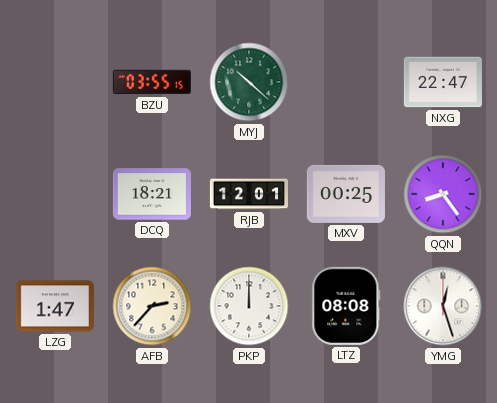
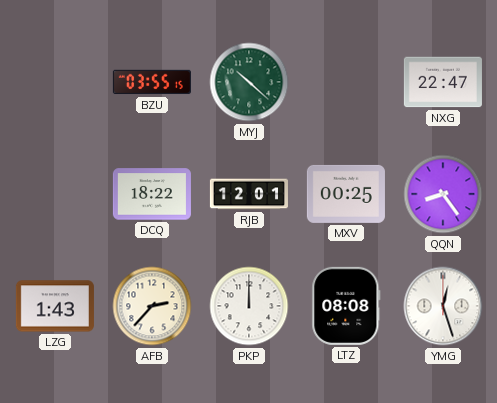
DCQ: 18:21 -> 18:22
LZG: 1:47 -> 1:43
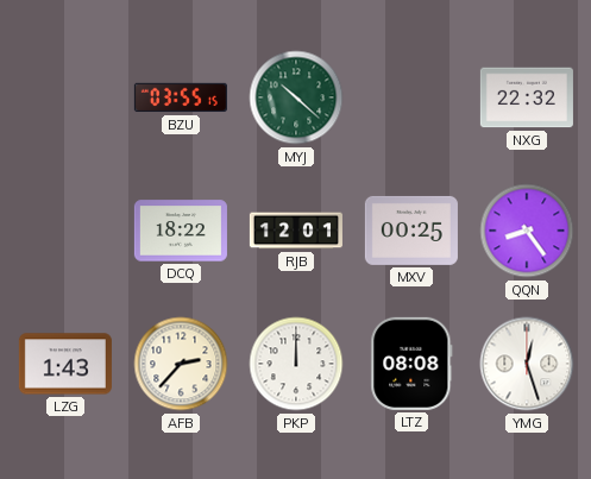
NXG: 22:47 -> 22:32
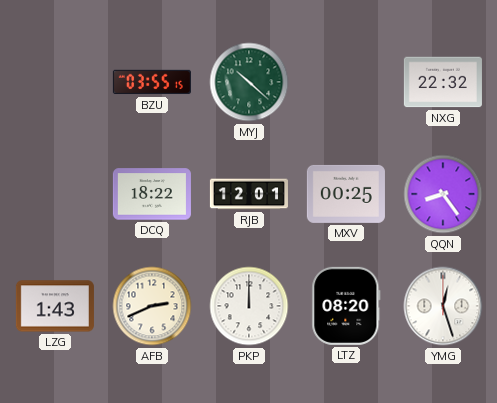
AFB: 2:37 -> 2:41
LTZ: 08:08 -> 08:20
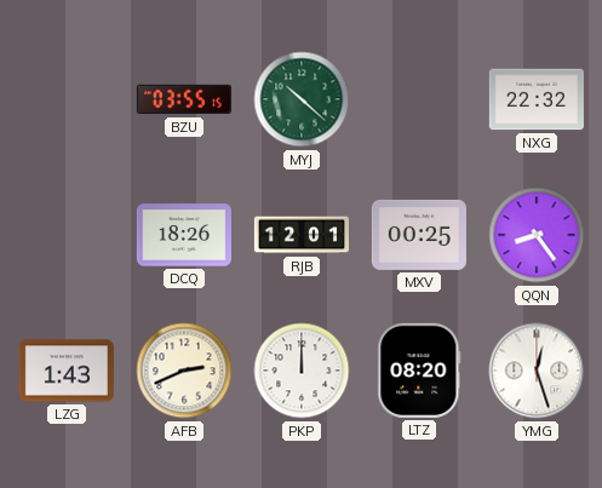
DCQ: 18:22 -> 18:26
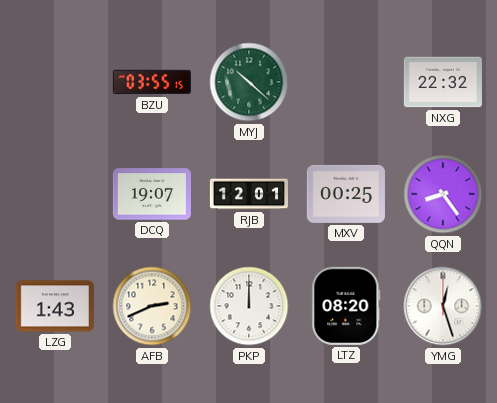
DCQ: 18:26 -> 19:07
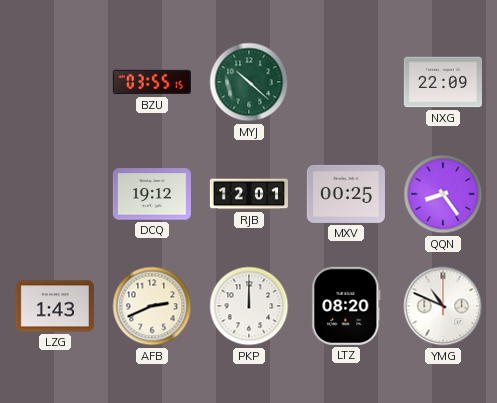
NXG: 22:32 -> 22:09
DCQ: 19:07 -> 19:12
YMG: 12:27 -> 10:49
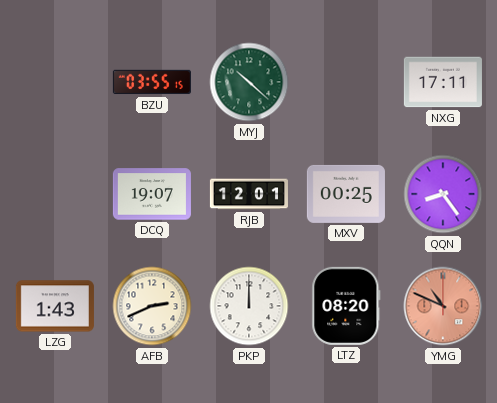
NXG: 22:09 -> 17:11
DCQ: 19:12 -> 19:07
YMG dial: white -> salmon
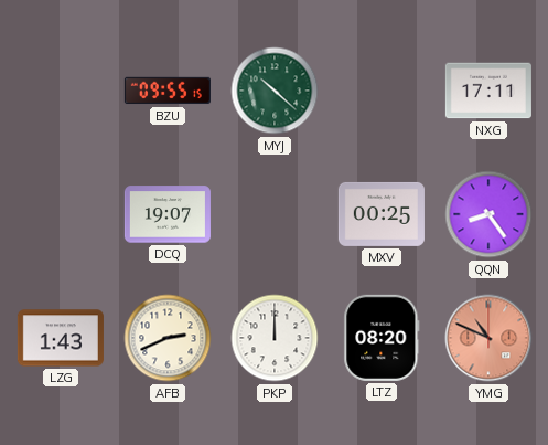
BZU: 03:55 -> 09:55
RJB: 12:01 -> none
